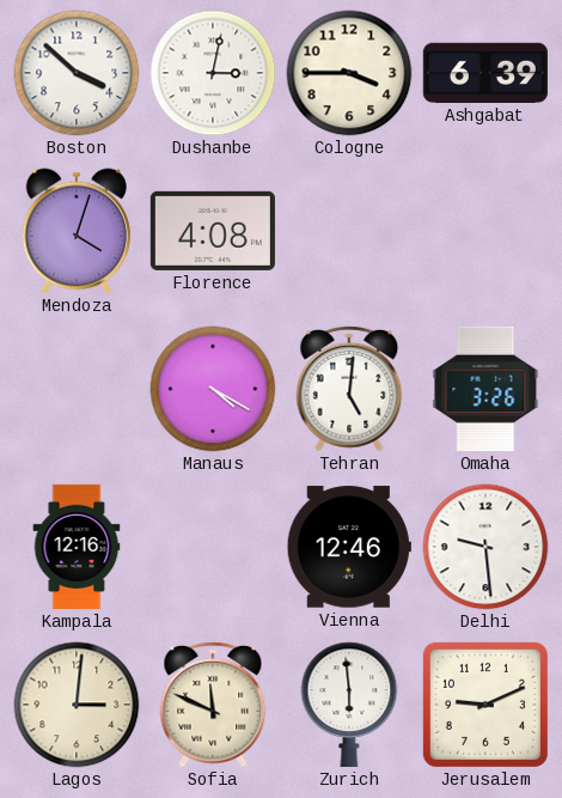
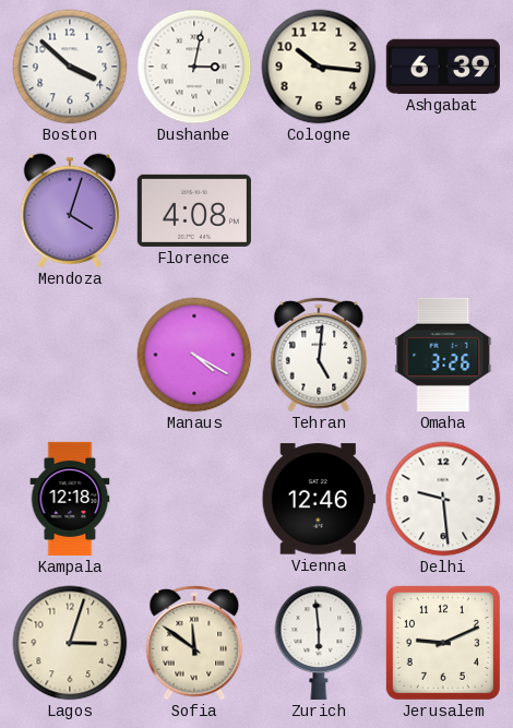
Cologne: 3:45 -> 10:16
Kampala: 12:16 -> 12:18
Lagos: 3:01 -> 3:03
Sofia: 11:49 -> 11:51
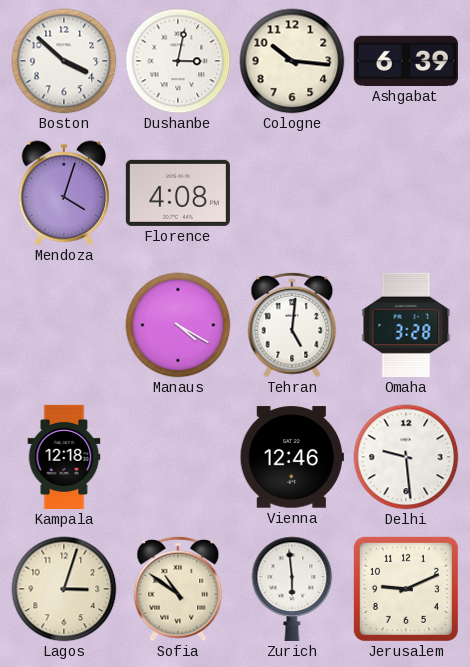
Omaha: 3:26 -> 3:28
Sofia: 11:51 -> 10:51
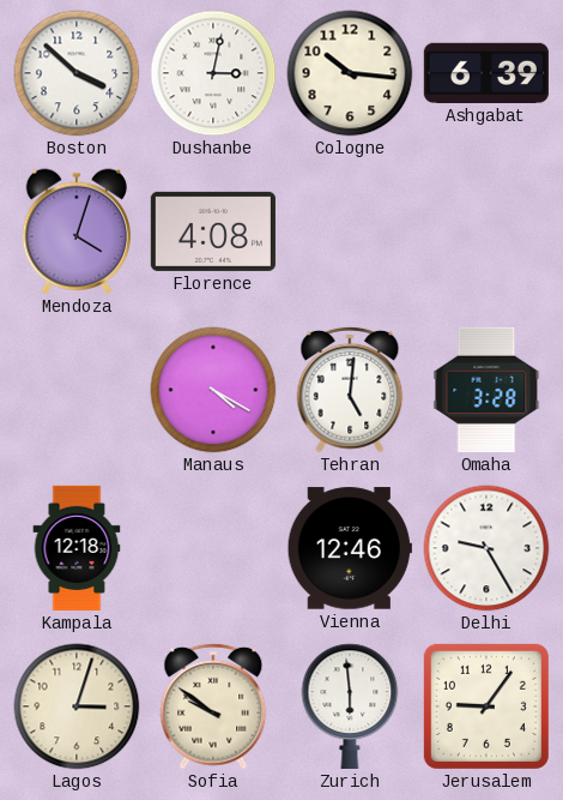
Delhi: 9:29 -> 9:25
Sofia: 10:51 -> 9:51
Jerusalem: 9:11 -> 9:06
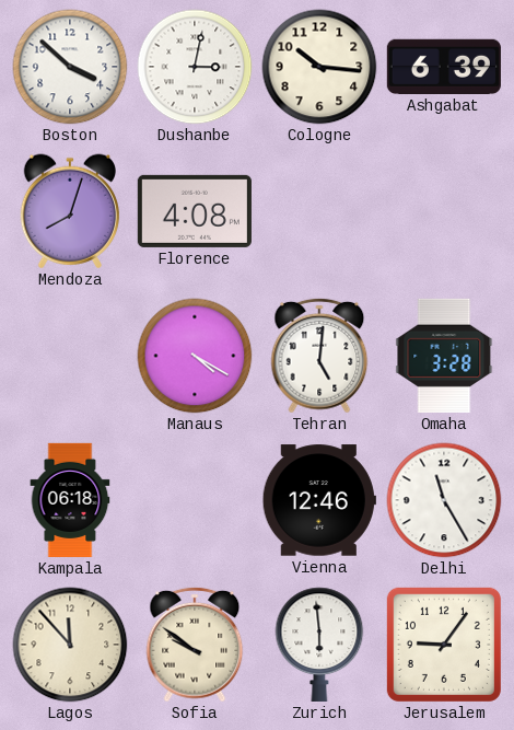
Mendoza: 4:03 -> 8:03
Kampala: 12:18 -> 06:18
Delhi: 9:25 -> 11:25
Lagos: 3:03 -> 11:53
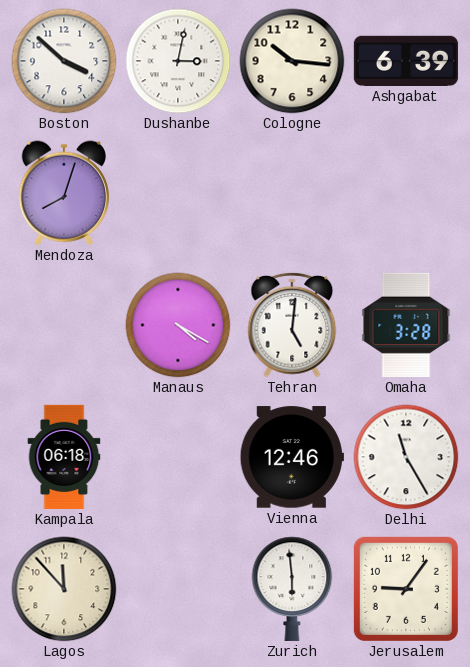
Florence: 4:08 -> none
Sofia: 9:51 -> none
